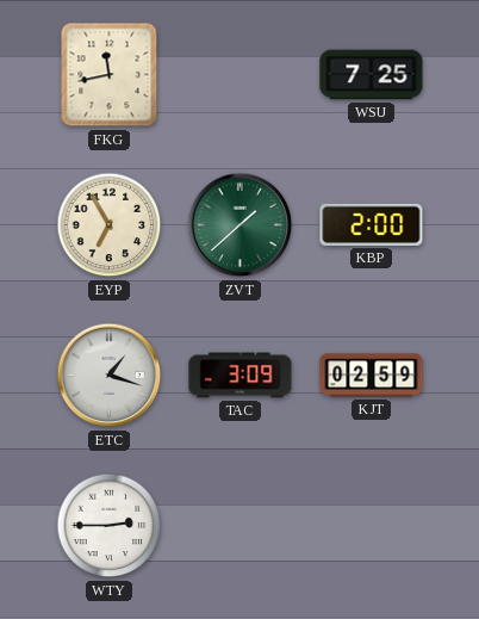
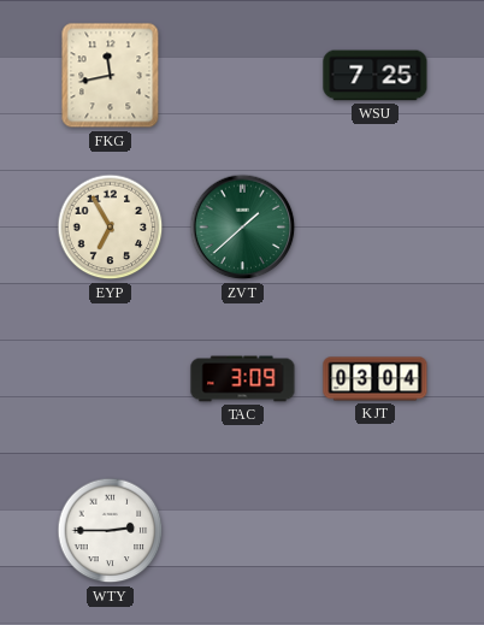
KBP: 2:00 -> none
ETC: 1:18 -> none
KJT: 02:59 -> 03:04
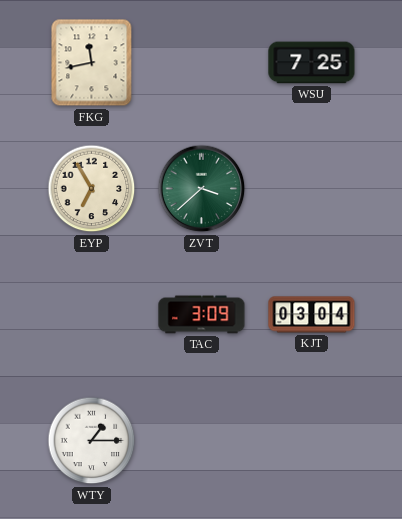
ZVT: 1:38 -> 3:38
WTY: 2:45 -> 1:15
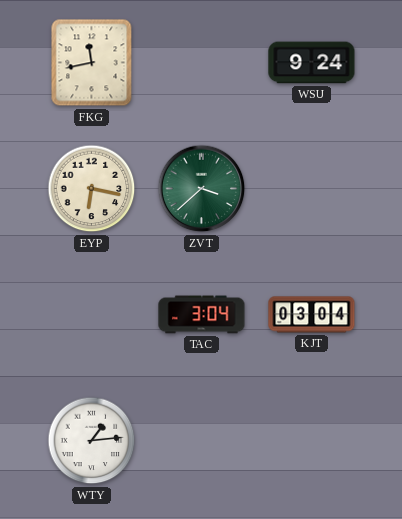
WSU: 7:25 -> 9:24
EYP: 6:55 -> 6:17
TAC: 3:09 -> 3:04
WTY: 1:15 -> 1:14
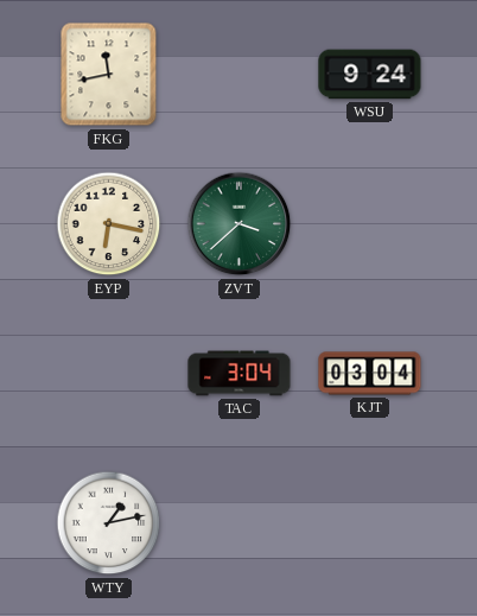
WTY: 1:14 -> 1:13
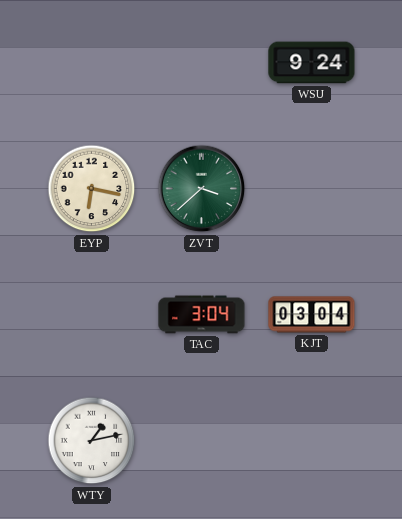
FKG: 11:43 -> none
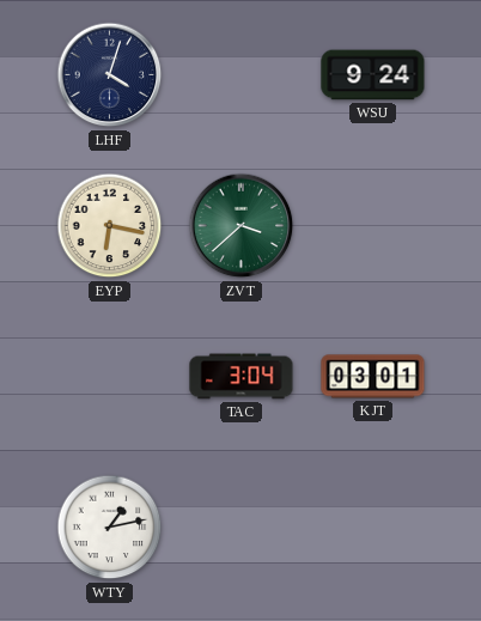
LHF: none -> 4:03
KJT: 03:04 -> 03:01
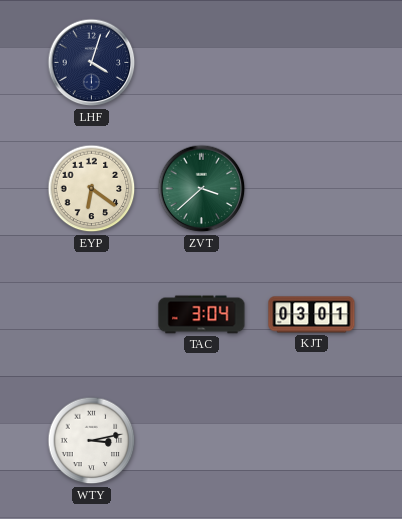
WSU: 9:24 -> none
EYP: 6:17 -> 6:21
WTY: 1:13 -> 3:13
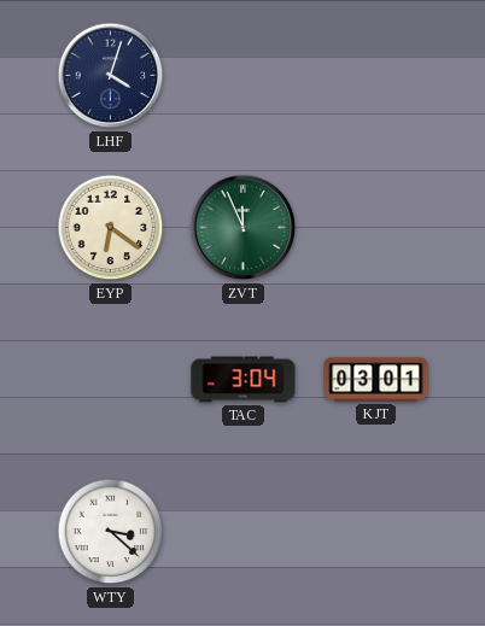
ZVT: 3:38 -> 11:56
WTY: 3:13 -> 3:22
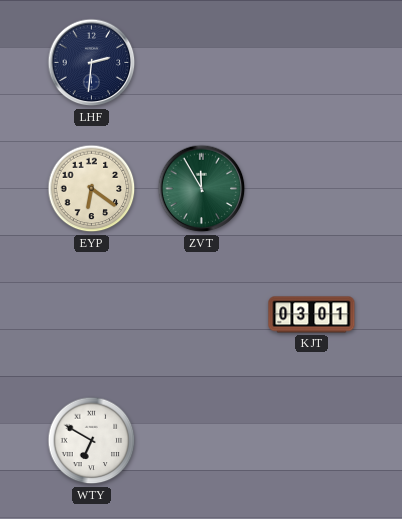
LHF: 4:03 -> 2:31
ZVT: 11:56 -> 11:55
TAC: 3:04 -> none
WTY: 3:22 -> 6:50
